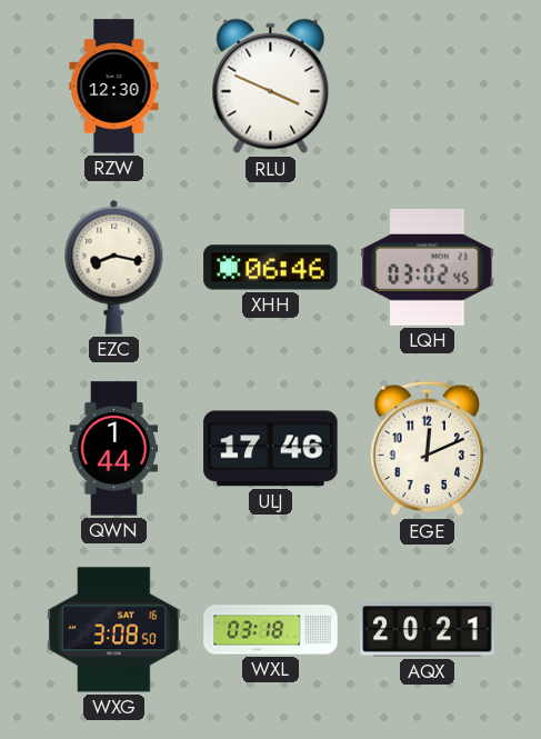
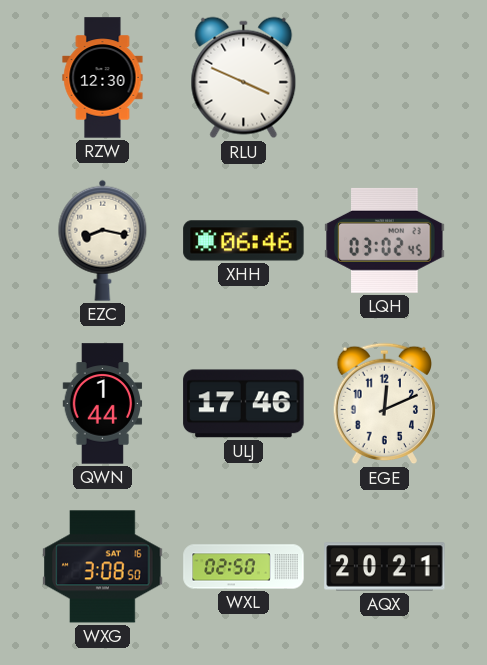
WXL: 03:18 -> 02:50
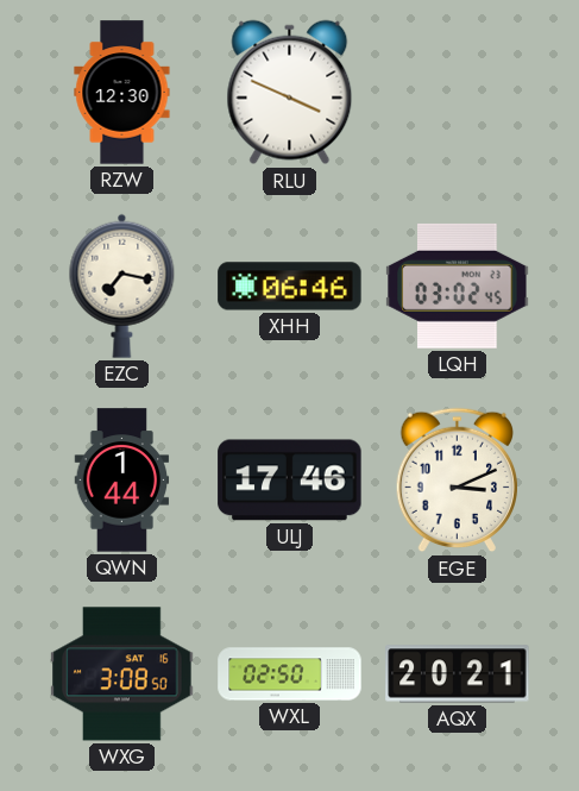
EZC: 8:17 -> 7:17
EGE: 12:11 -> 3:11
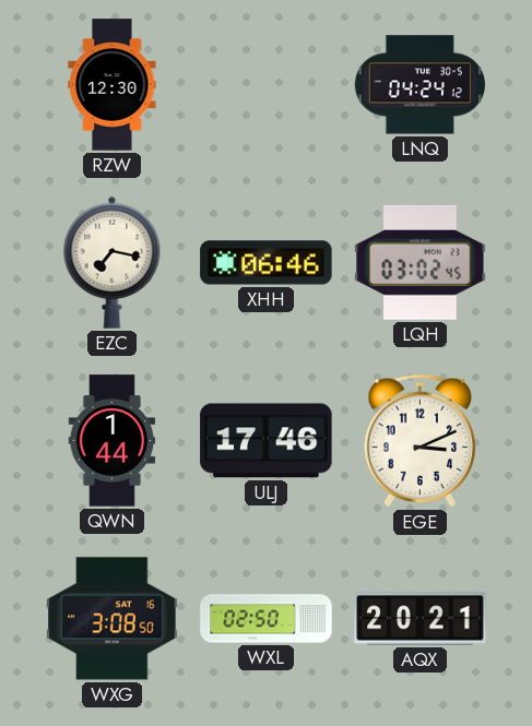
RLU: 3:49 -> none
LNQ: none -> 04:24
